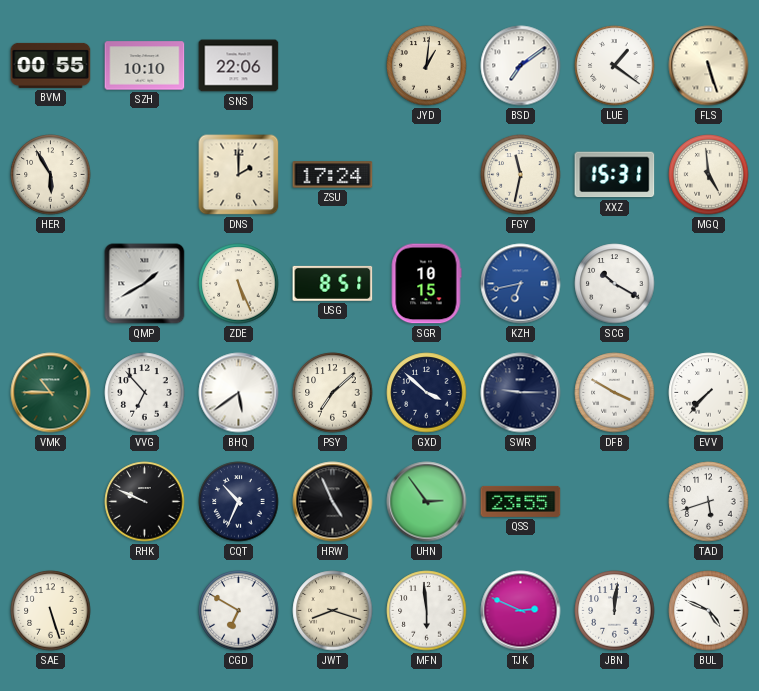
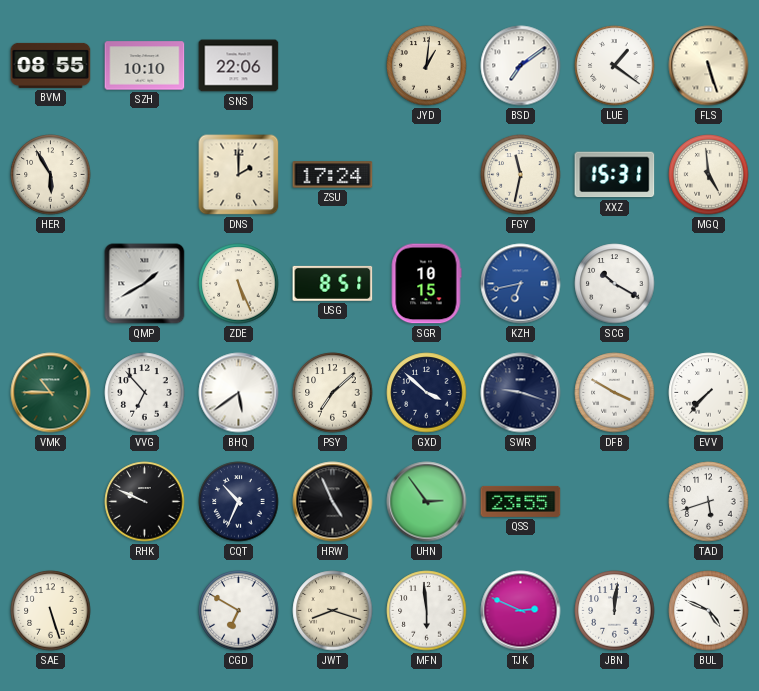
BVM: 00:55 -> 08:55
SWR: 9:15 -> 9:18
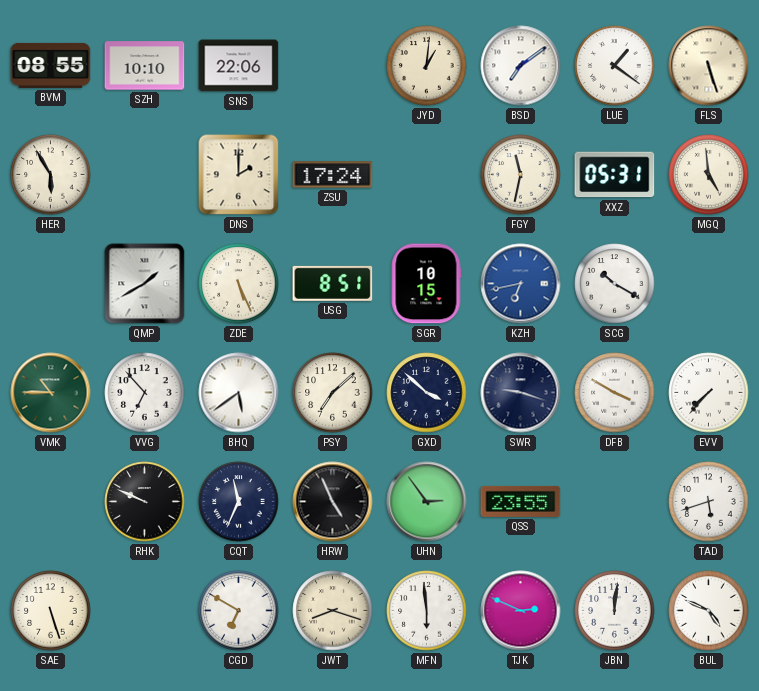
XXZ: 15:31 -> 05:31
CQT: 10:34 -> 11:34
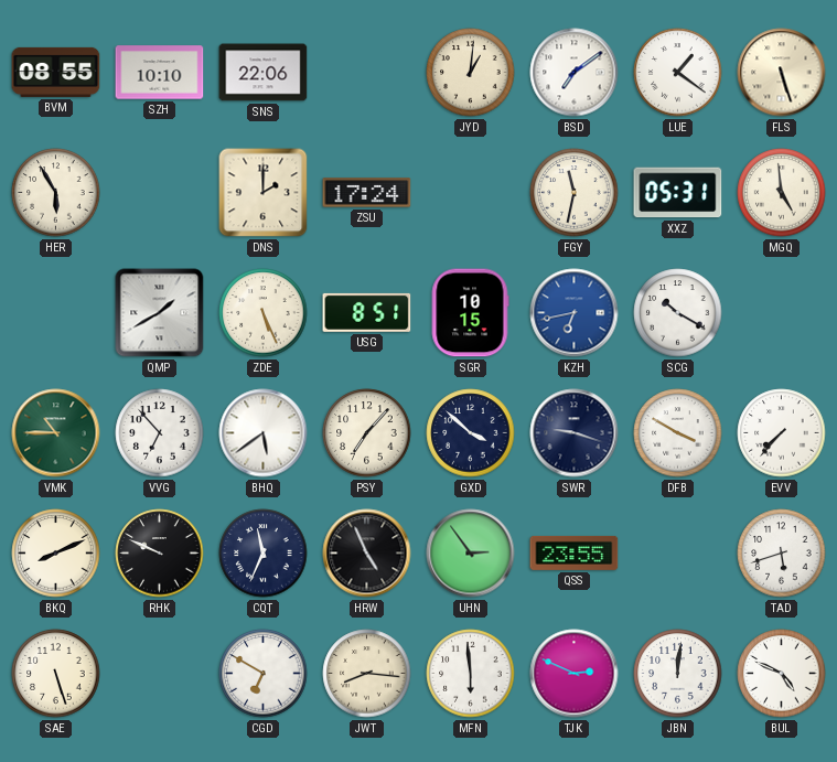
PSY: 7:08 -> 7:07
BKQ: none -> 8:11
JWT: 8:18 -> 8:16
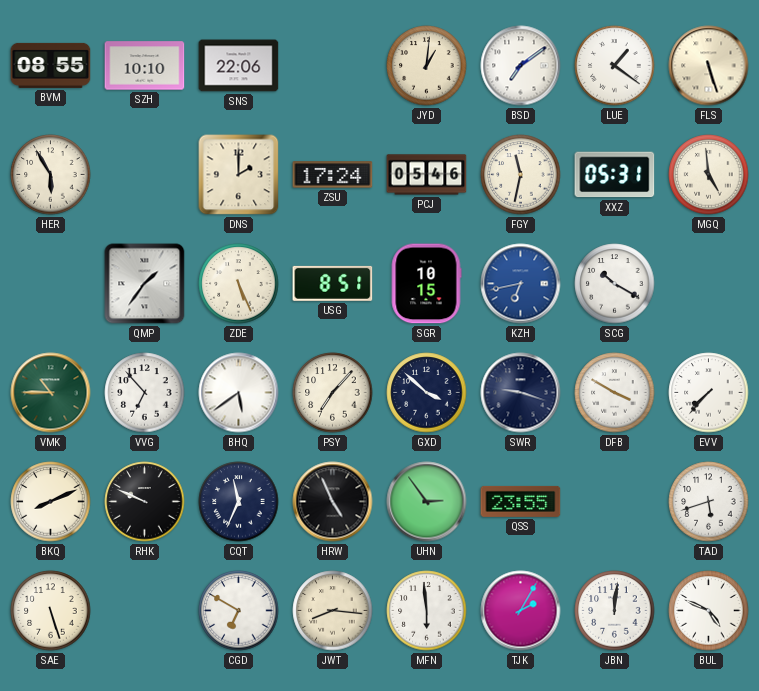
PCJ: none -> 05:46
QMP: 1:40 -> 1:36
TJK: 2:49 -> 2:05
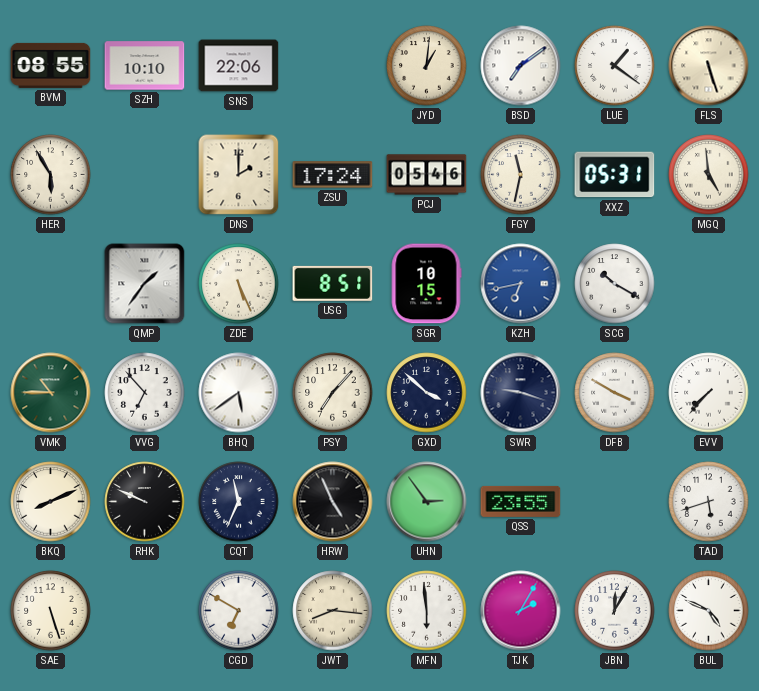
JBN: 12:01 -> 12:05
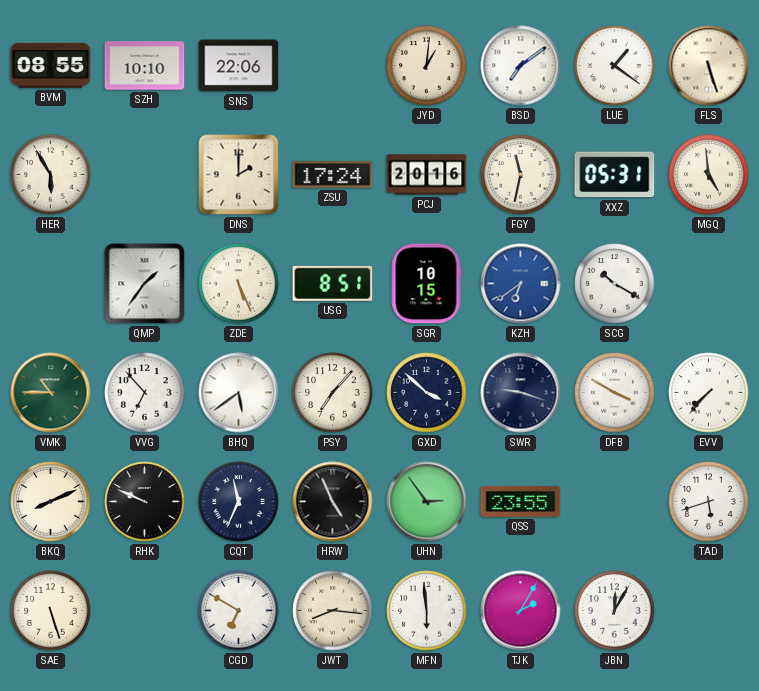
PCJ: 05:46 -> 20:16
KZH: 6:43 -> 6:39
BUL: 4:49 -> none
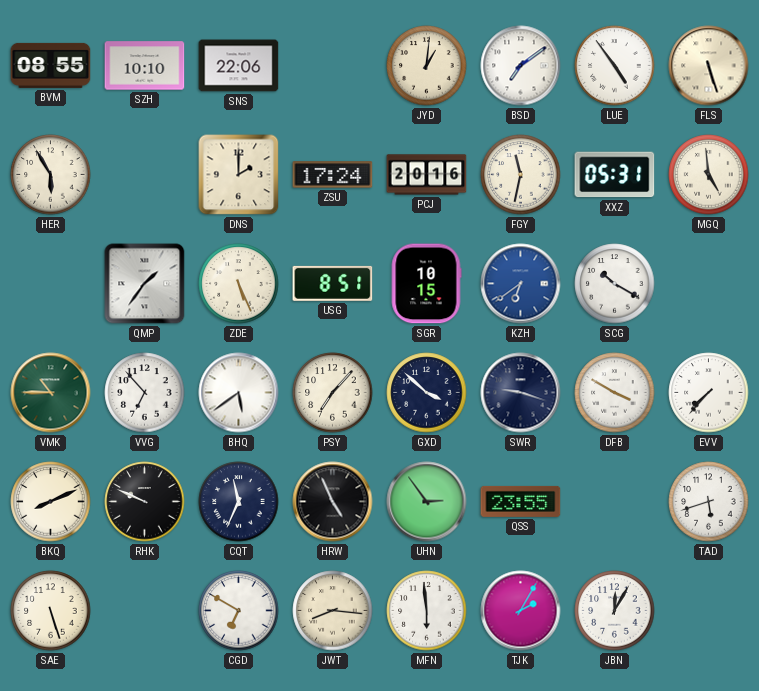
LUE: 1:21 -> 4:54
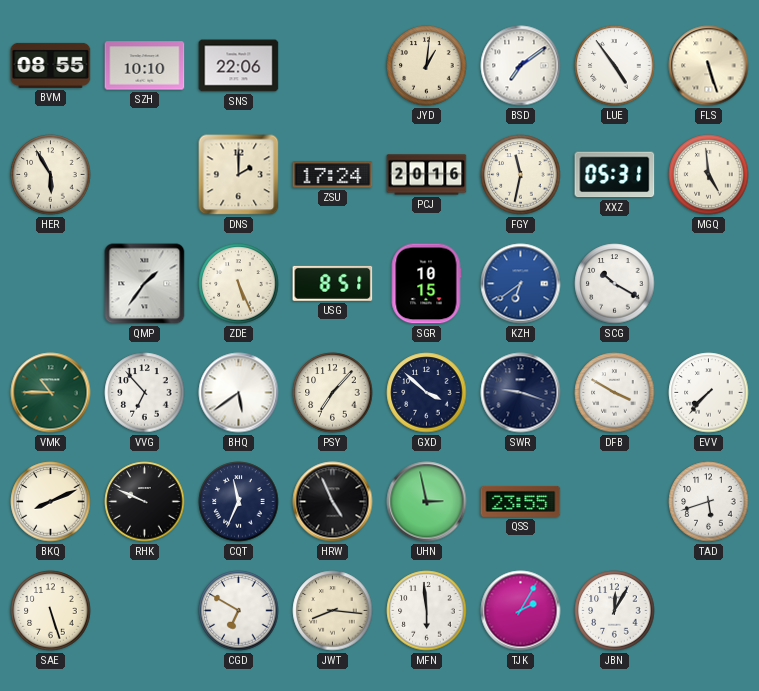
UHN: 2:54 -> 2:58
